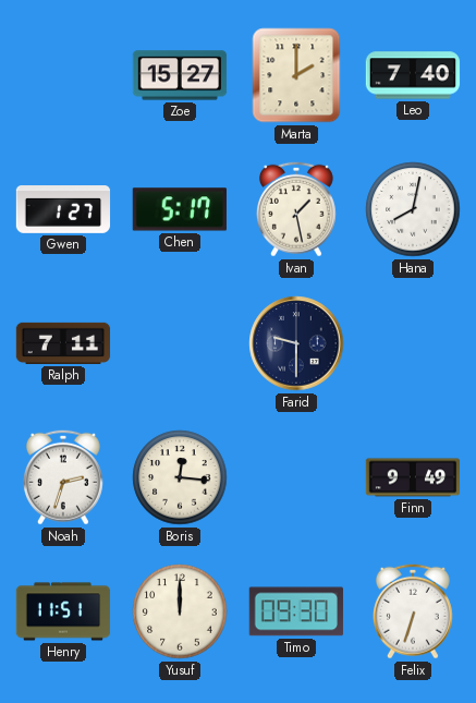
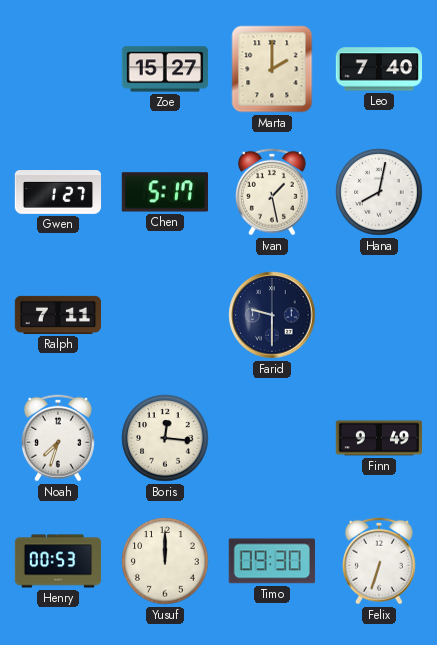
Noah: 2:33 -> 7:33
Henry: 11:51 -> 00:53
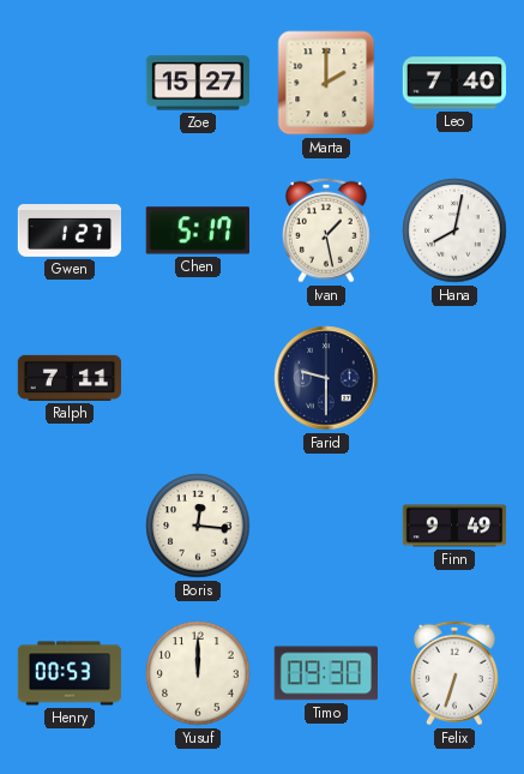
Noah: 7:33 -> none
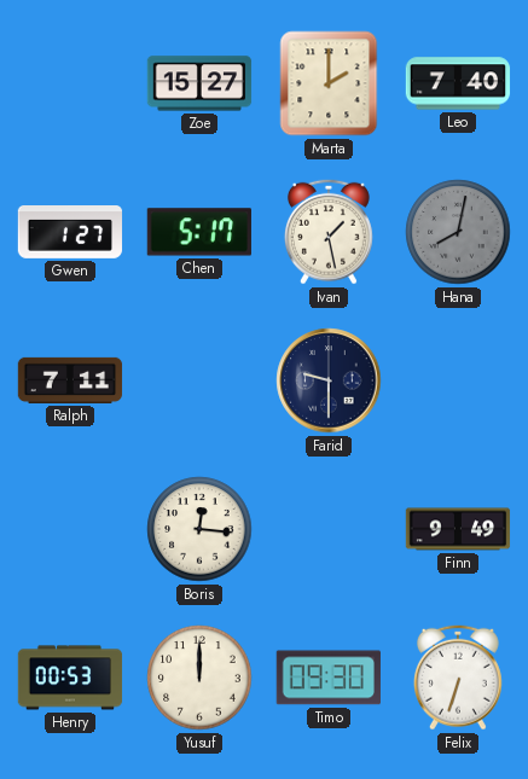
Hana dial: white -> grey
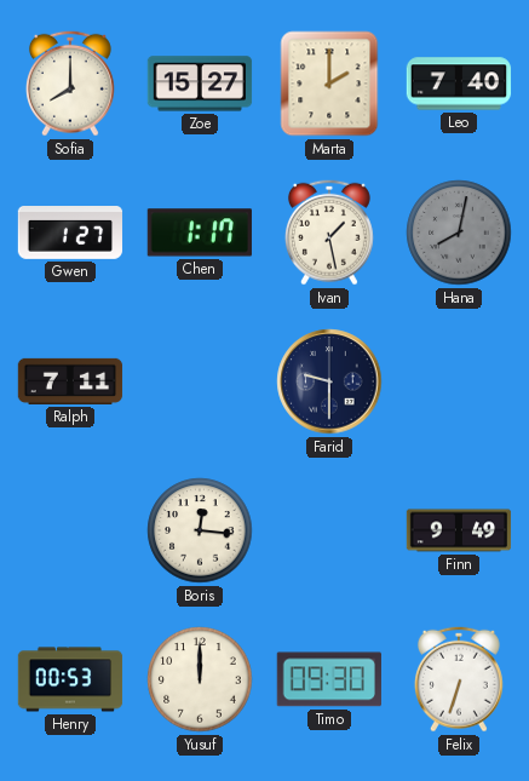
Sofia: none -> 8:00
Chen: 5:17 -> 1:17
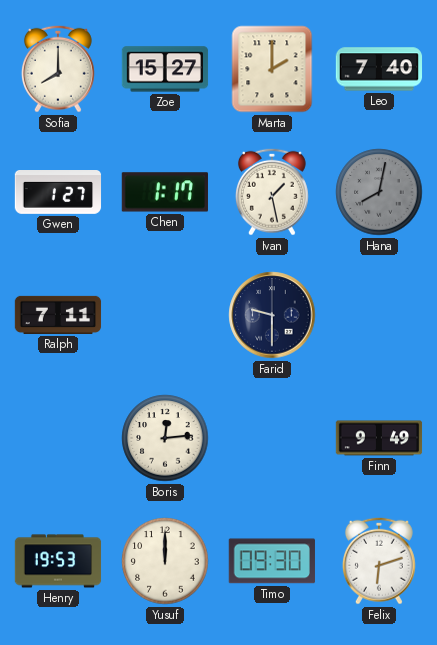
Boris: 12:16 -> 12:14
Henry: 00:53 -> 19:53
Felix: 6:33 -> 6:12
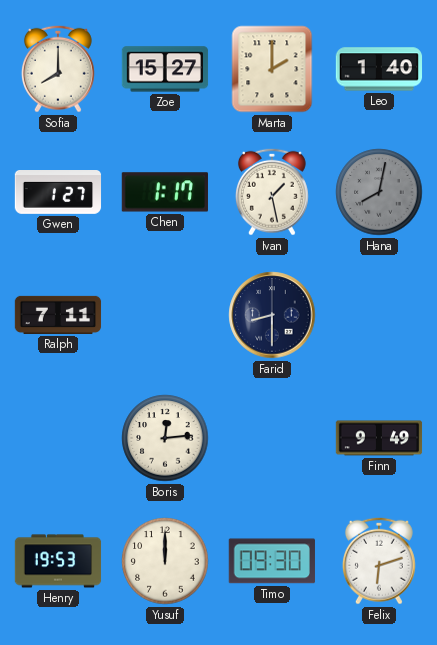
Leo: 7:40 -> 1:40
Farid: 9:30 -> 8:30
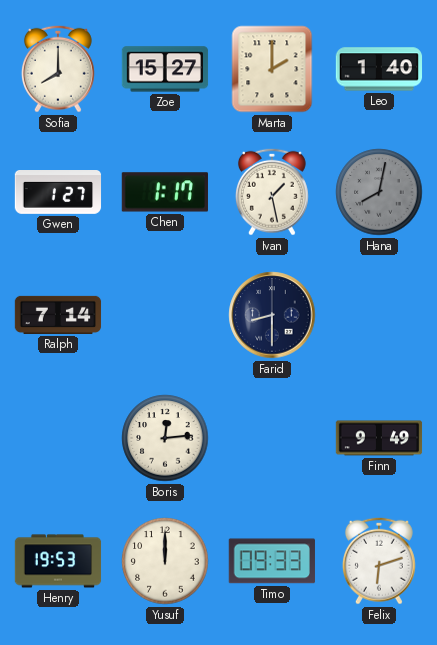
Ralph: 7:11 -> 7:14
Timo: 09:30 -> 09:33
